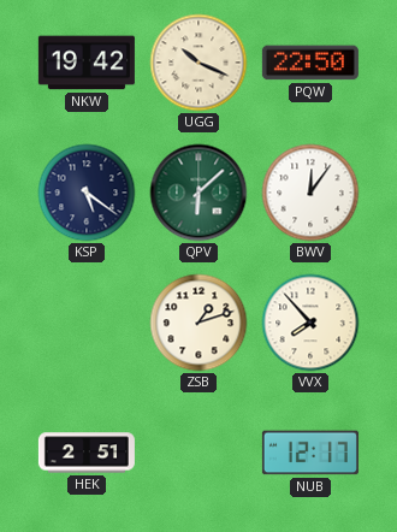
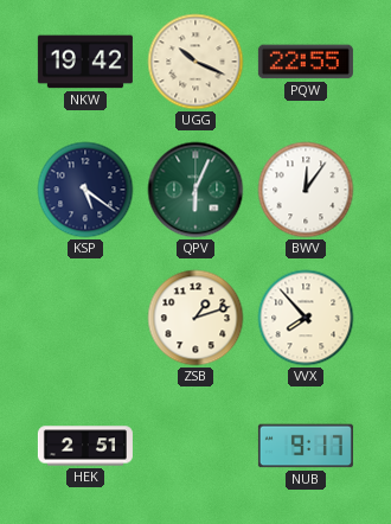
PQW: 22:50 -> 22:55
QPV: 6:08 -> 6:04
NUB: 12:17 -> 9:17
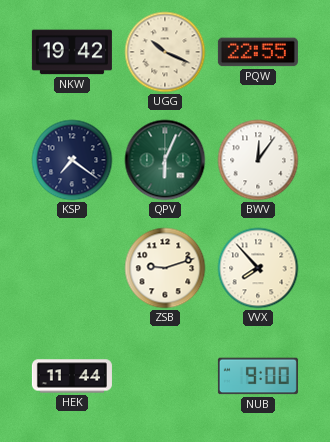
KSP: 5:21 -> 7:21
ZSB: 1:12 -> 9:12
HEK: 2:51 -> 11:44
NUB: 9:17 -> 9:00
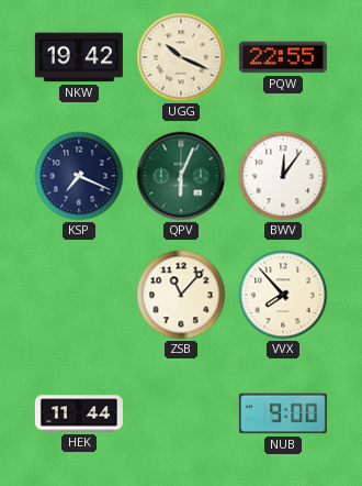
KSP: 7:21 -> 7:19
ZSB: 9:12 -> 11:07
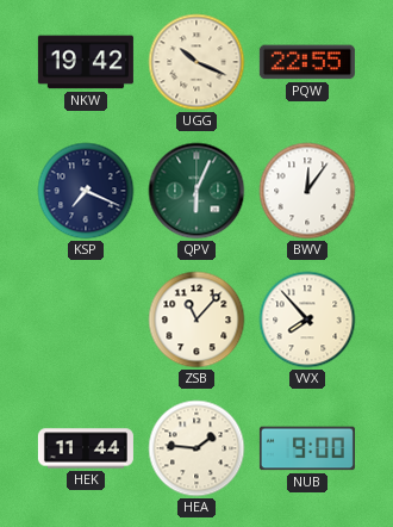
HEA: none -> 1:46
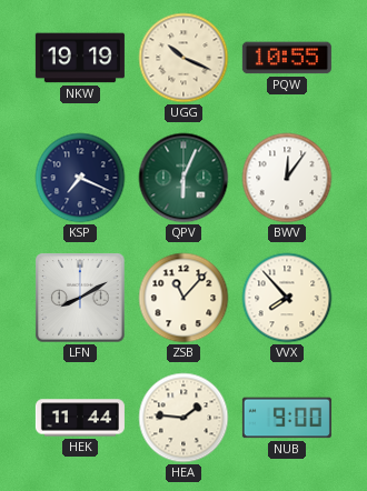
NKW: 19:42 -> 19:19
PQW: 22:55 -> 10:55
LFN: none -> 8:10
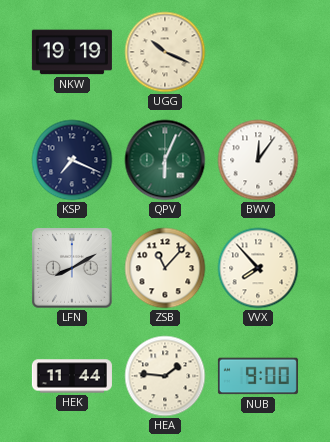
PQW: 10:55 -> none
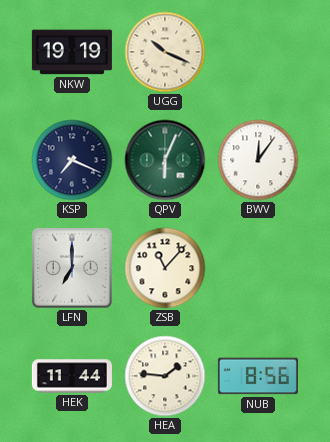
LFN: 8:10 -> 7:00
VVX: 7:53 -> none
NUB: 9:00 -> 8:56
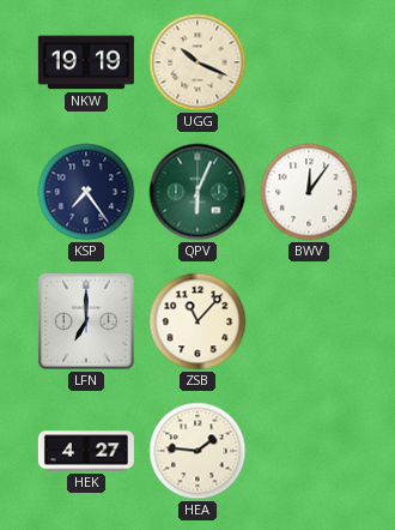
KSP: 7:19 -> 7:24
HEK: 11:44 -> 4:27
NUB: 8:56 -> none
